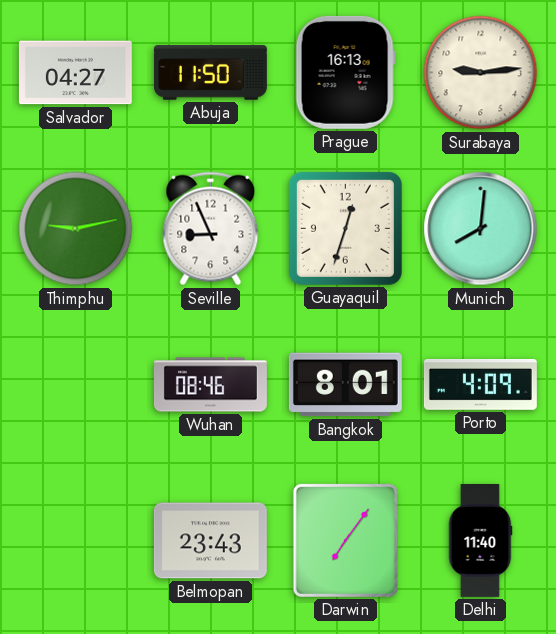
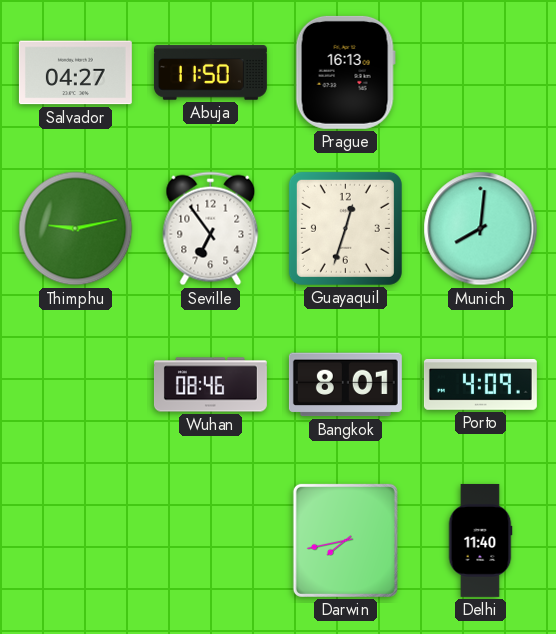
Surabaya: 9:14 -> none
Seville: 8:56 -> 6:54
Belmopan: 23:43 -> none
Darwin: 7:06 -> 7:43
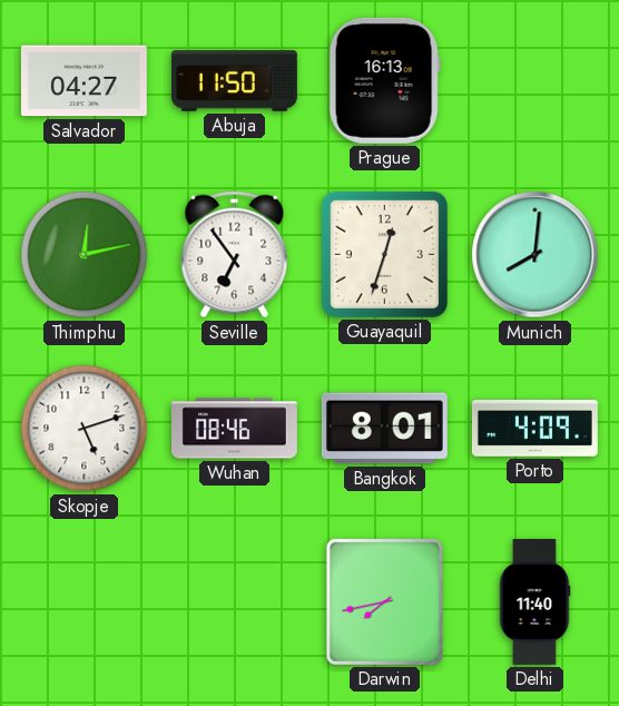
Thimphu: 9:13 -> 12:13
Skopje: none -> 5:12
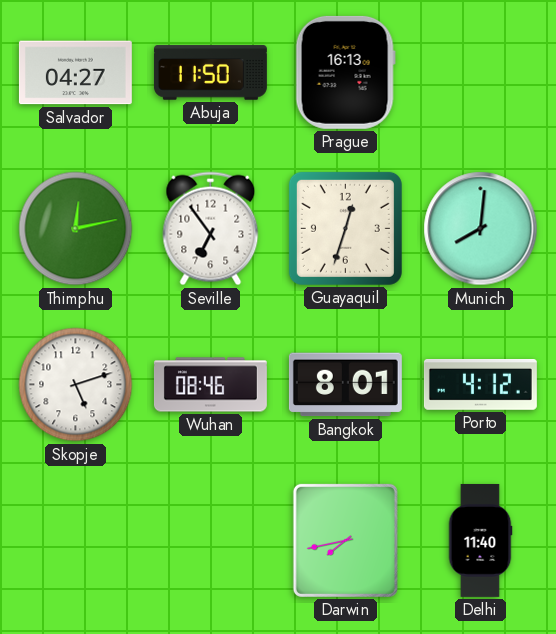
Porto: 4:09 -> 4:12
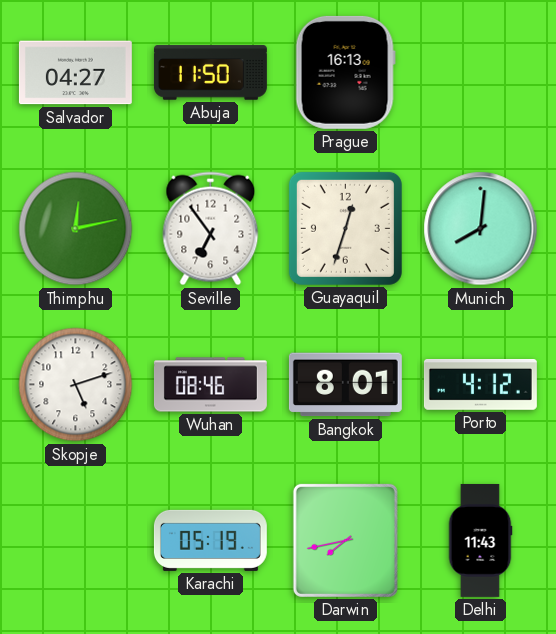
Karachi: none -> 05:19
Delhi: 11:40 -> 11:43
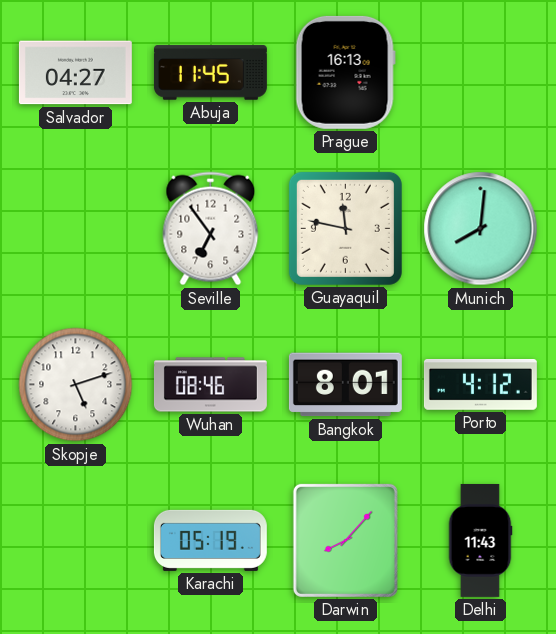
Abuja: 11:50 -> 11:45
Thimphu: 12:13 -> none
Guayaquil: 12:33 -> 11:47
Darwin: 7:43 -> 8:07
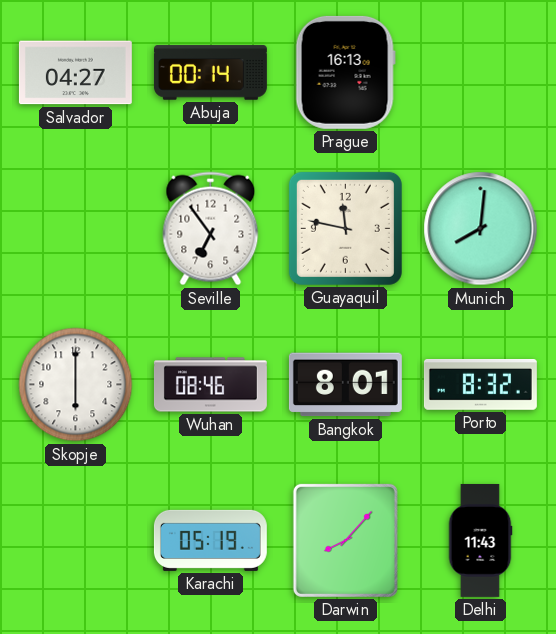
Abuja: 11:45 -> 00:14
Skopje: 5:12 -> 6:00
Porto: 4:12 -> 8:32
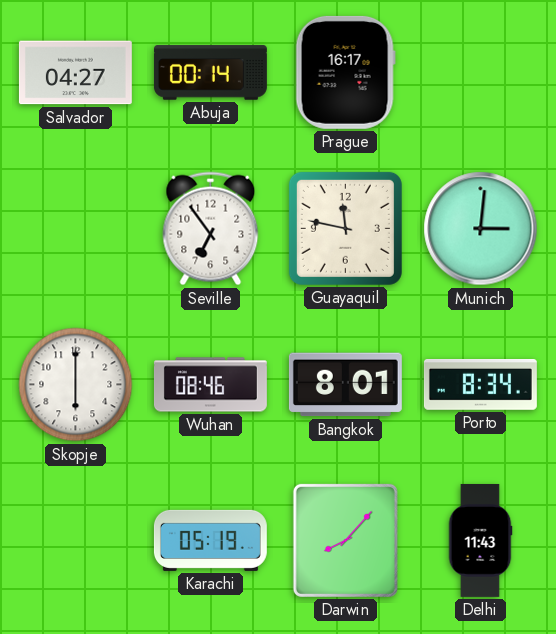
Prague: 16:13 -> 16:17
Munich: 8:01 -> 3:01
Porto: 8:32 -> 8:34
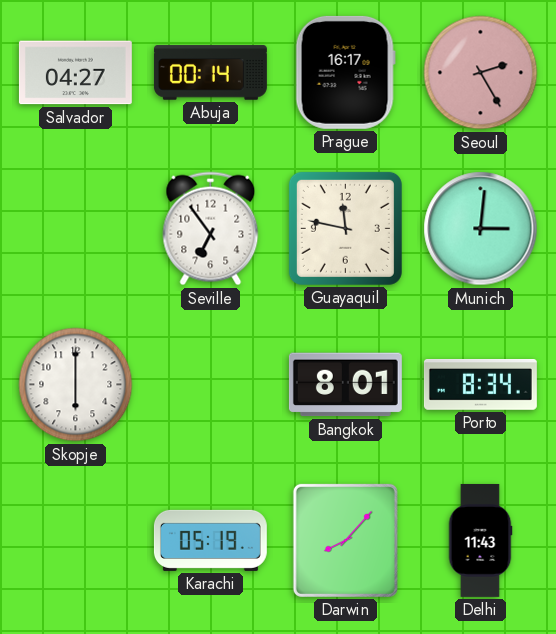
Seoul: none -> 2:25
Wuhan: 08:46 -> none
